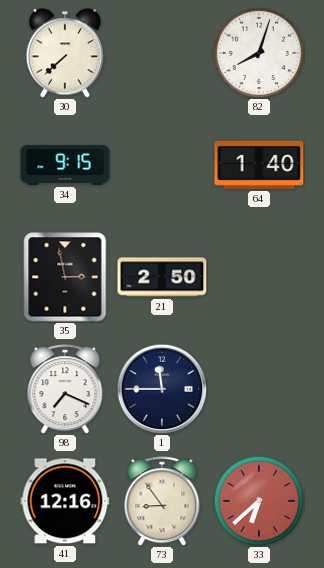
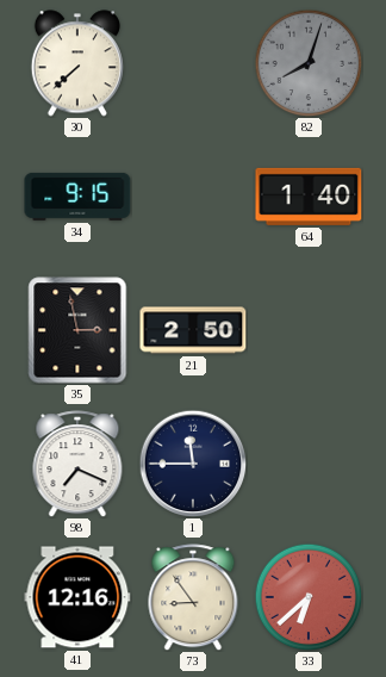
82 dial: white -> grey
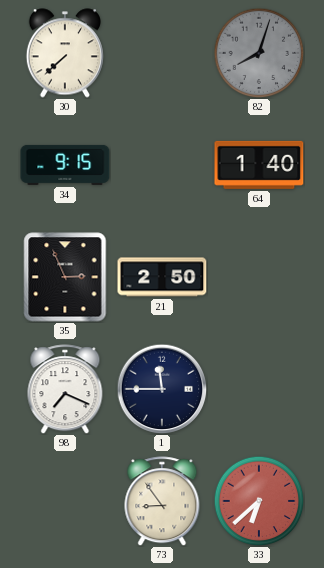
35: 2:58 -> 2:56
41: 12:16 -> none
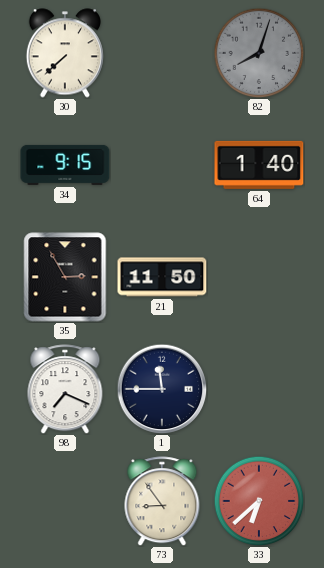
35: 2:56 -> 2:55
21: 2:50 -> 11:50
